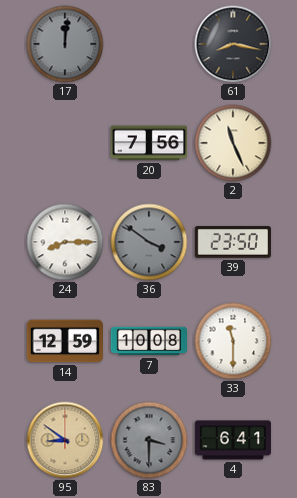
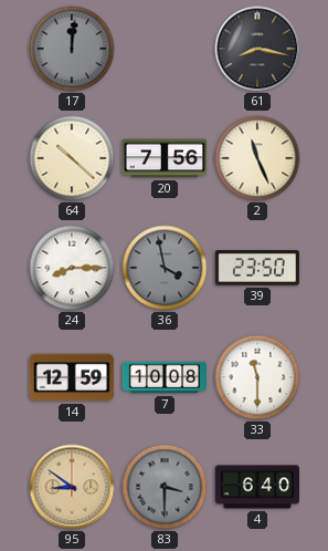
64: none -> 10:22
36: 3:51 -> 3:58
4: 6:41 -> 6:40
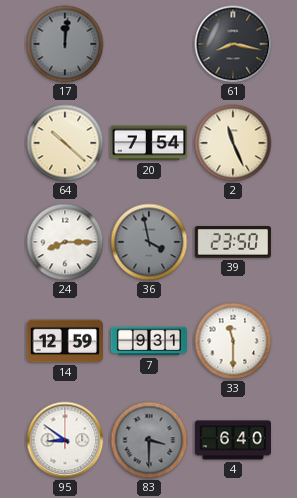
20: 7:56 -> 7:54
7: 10:08 -> 9:31
95 dial: champagne -> white
